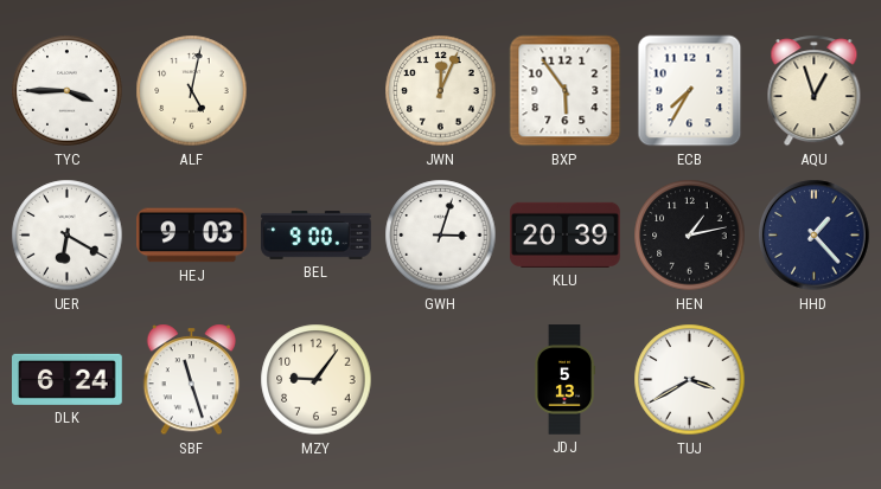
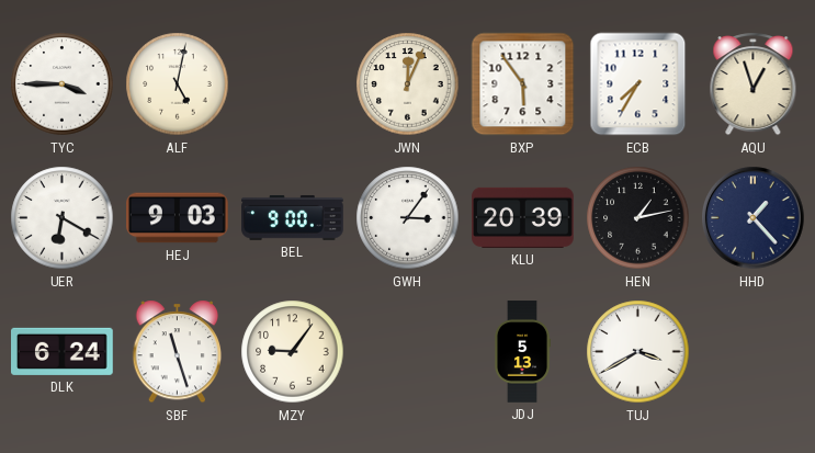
GWH: 3:03 -> 3:06
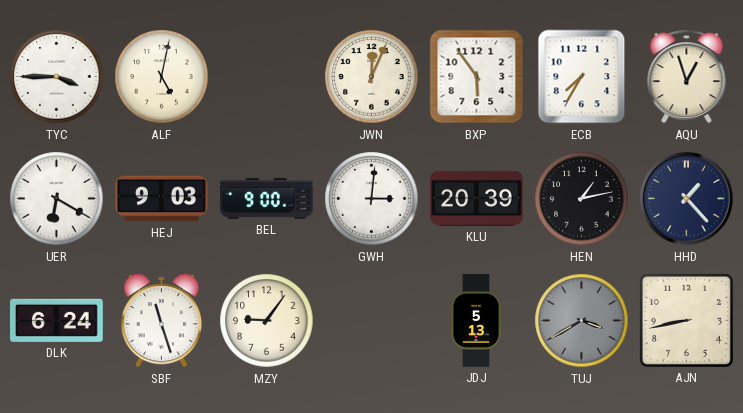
GWH: 3:06 -> 3:01
TUJ dial: white -> grey
AJN: none -> 8:43
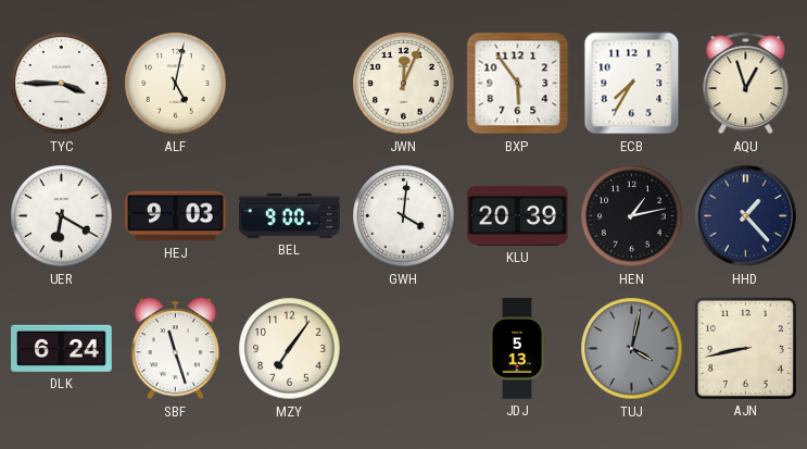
GWH: 3:01 -> 4:01
MZY: 9:06 -> 7:06
TUJ: 3:40 -> 4:02
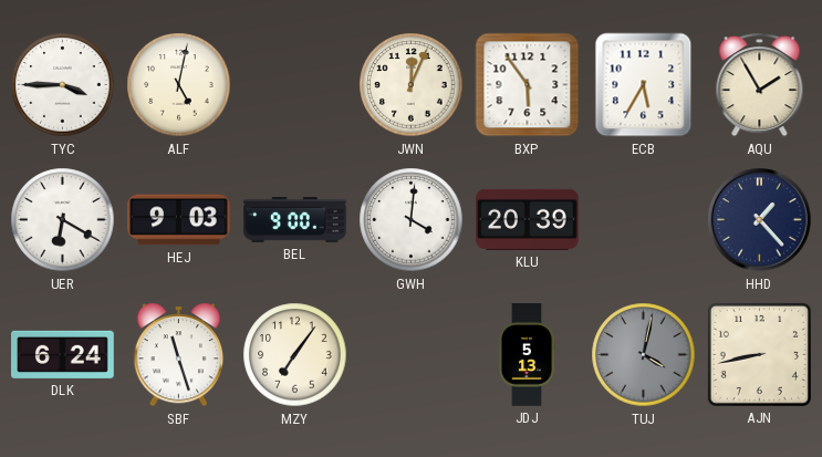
ECB: 7:35 -> 5:35
AQU: 12:57 -> 1:55
HEN: 1:13 -> none
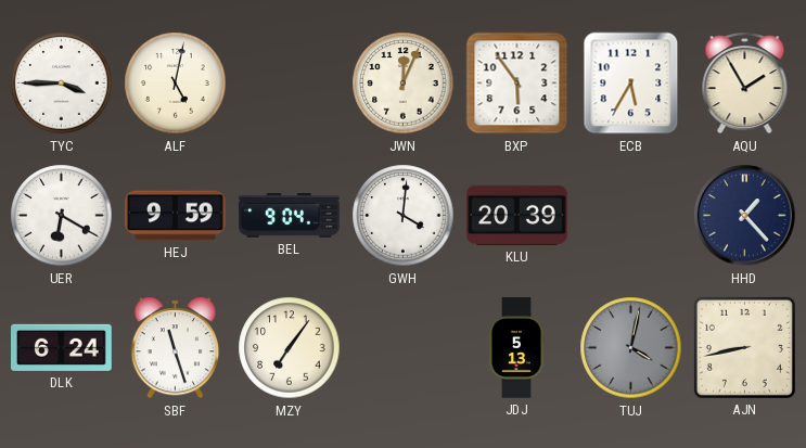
HEJ: 9:03 -> 9:59
BEL: 9:00 -> 9:04
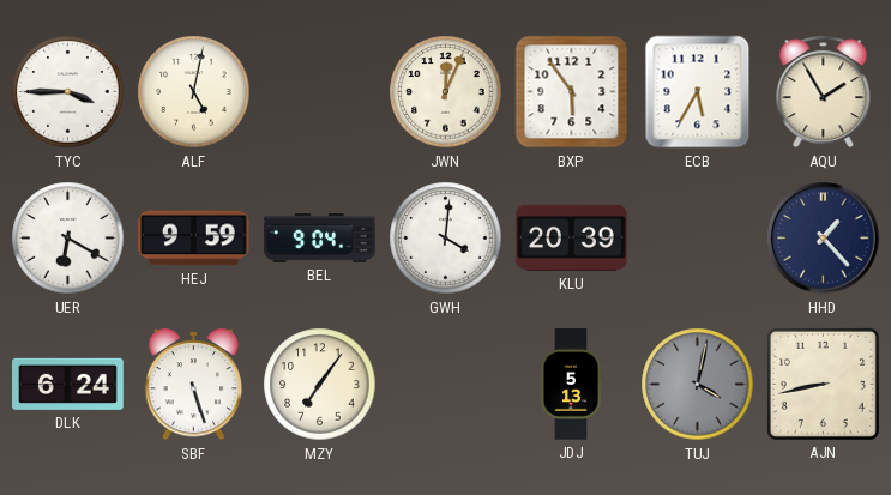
SBF: 11:27 -> 5:27
